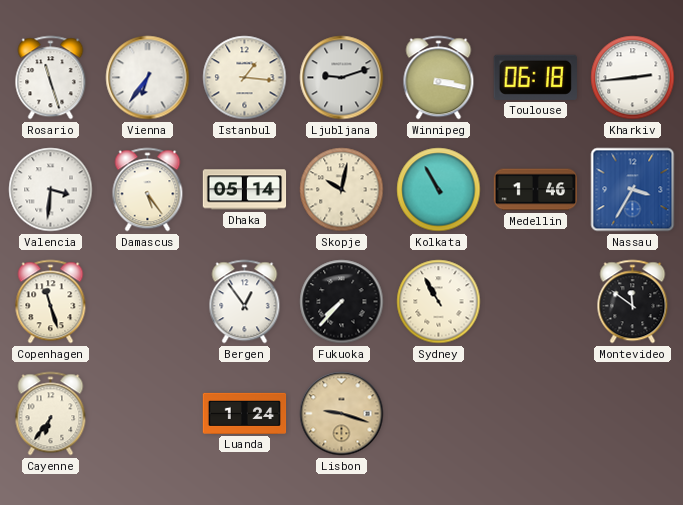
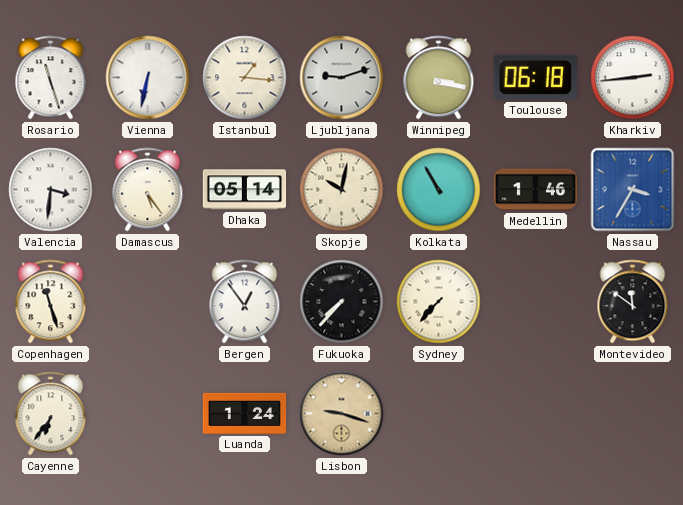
Vienna: 6:36 -> 6:32
Sydney: 10:55 -> 7:37
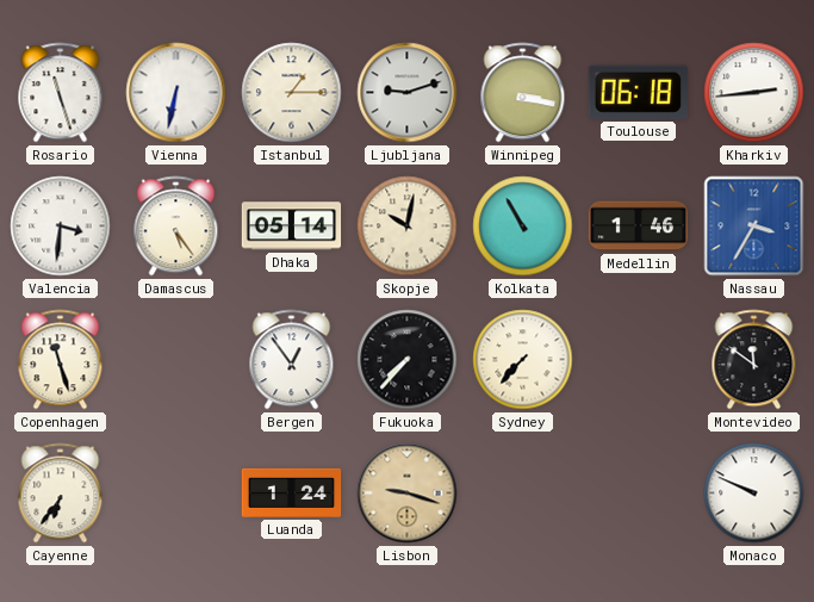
Istanbul: 1:16 -> 1:15
Monaco: none -> 9:49
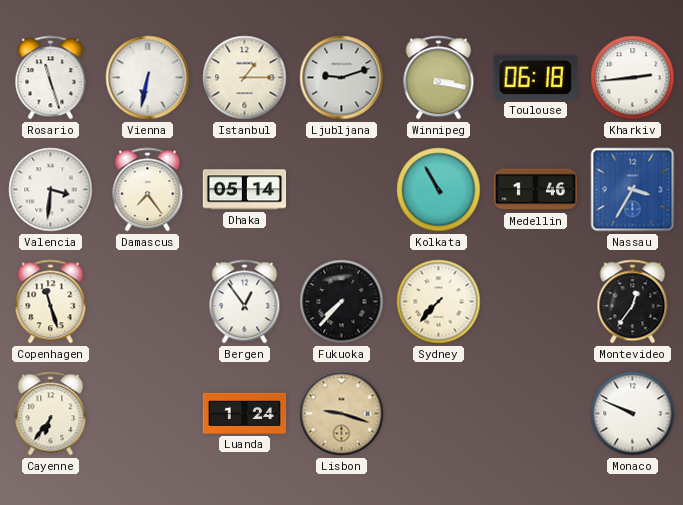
Damascus: 5:24 -> 7:24
Skopje: 10:02 -> none
Montevideo: 11:51 -> 12:36
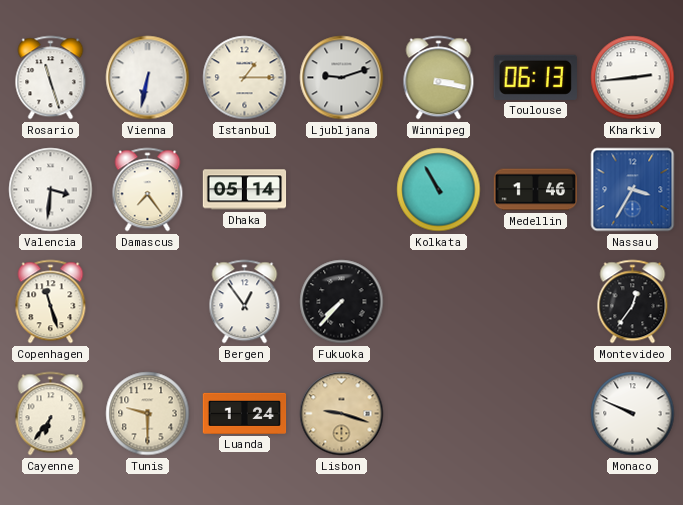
Toulouse: 06:18 -> 06:13
Sydney: 7:37 -> none
Tunis: none -> 9:30
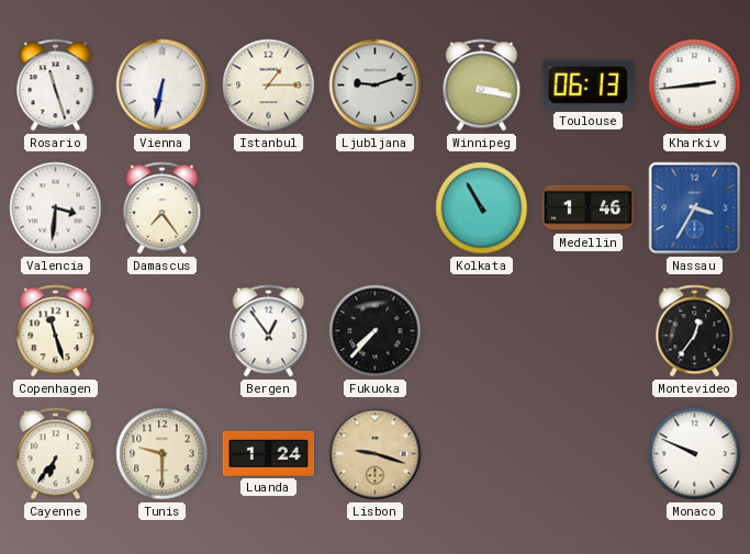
Dhaka: 05:14 -> none
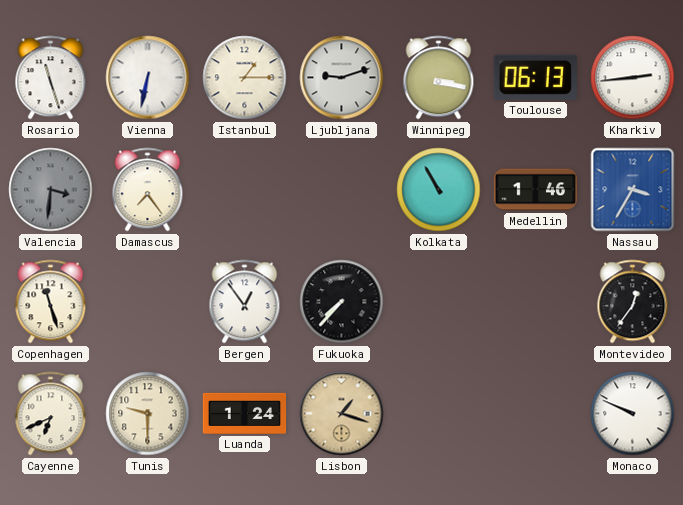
Valencia dial: white -> grey
Cayenne: 6:36 -> 6:41
Lisbon: 9:18 -> 1:18
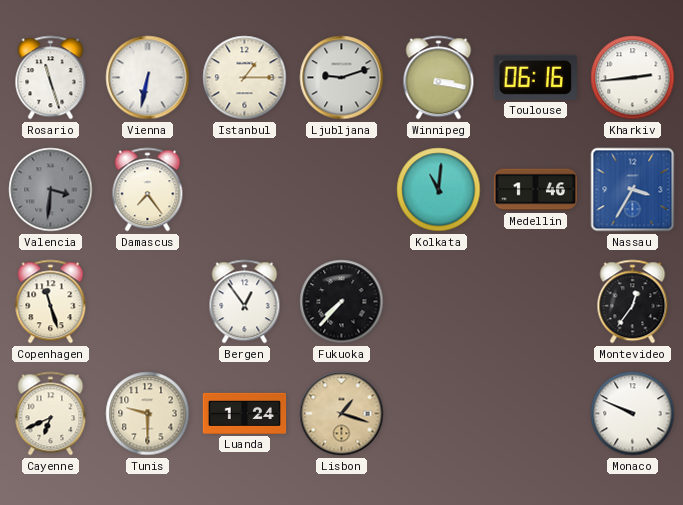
Toulouse: 06:13 -> 06:16
Kolkata: 10:55 -> 11:01
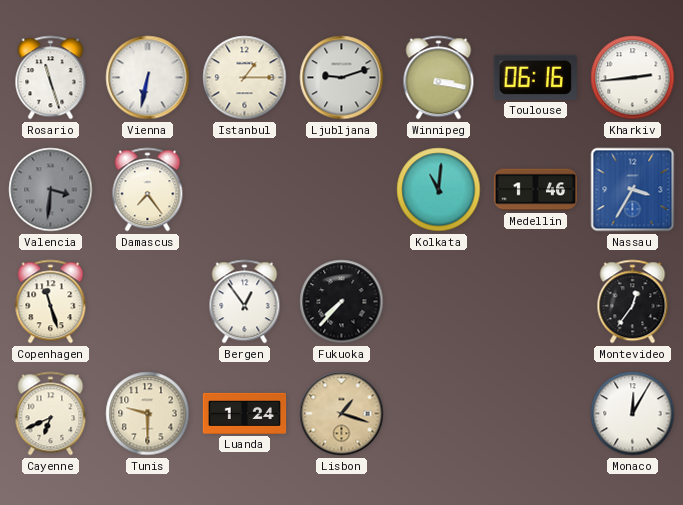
Monaco: 9:49 -> 12:05
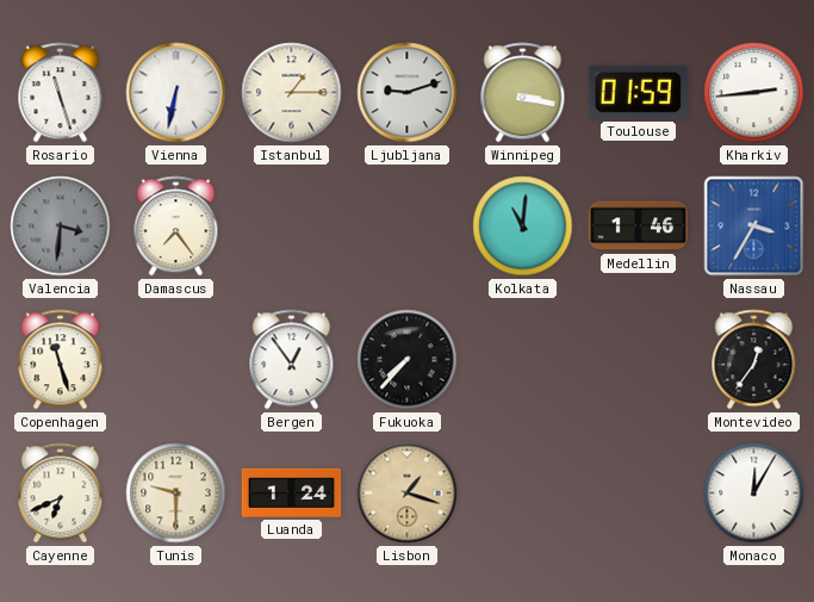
Toulouse: 06:16 -> 01:59
